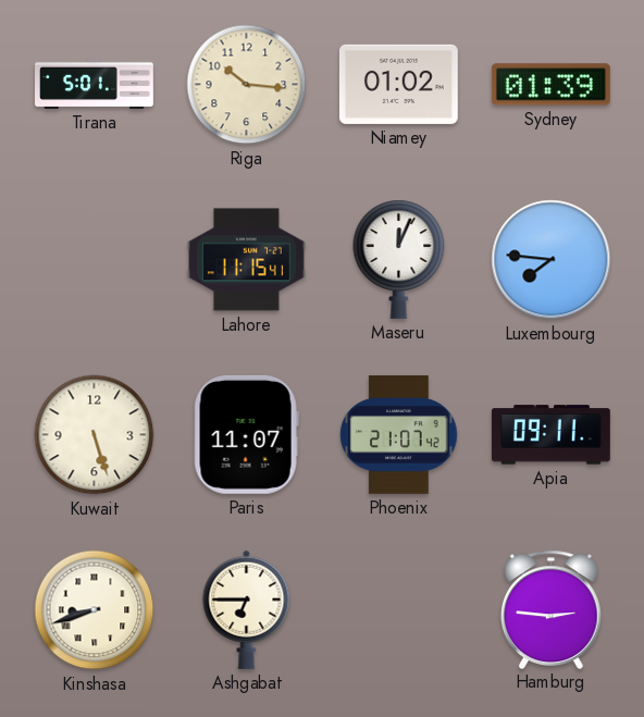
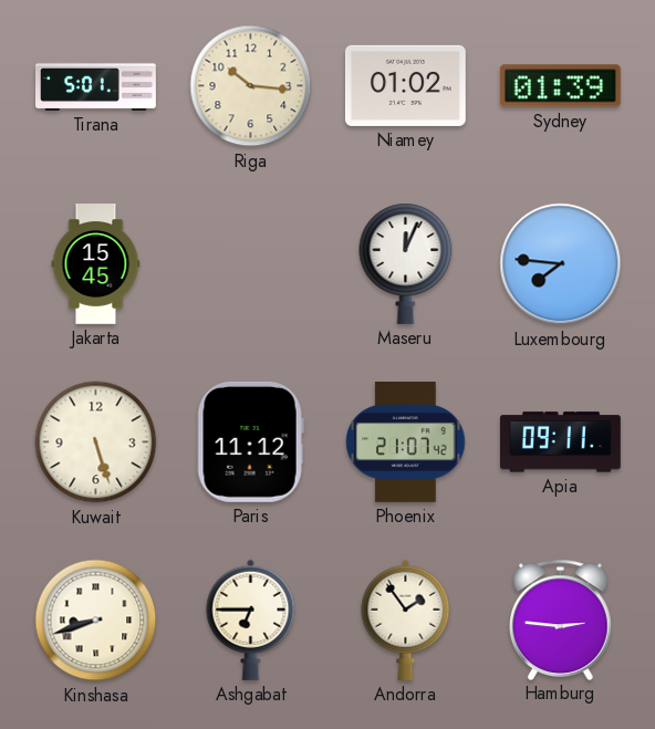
Jakarta: none -> 15:45
Lahore: 11:15 -> none
Paris: 11:07 -> 11:12
Andorra: none -> 1:54
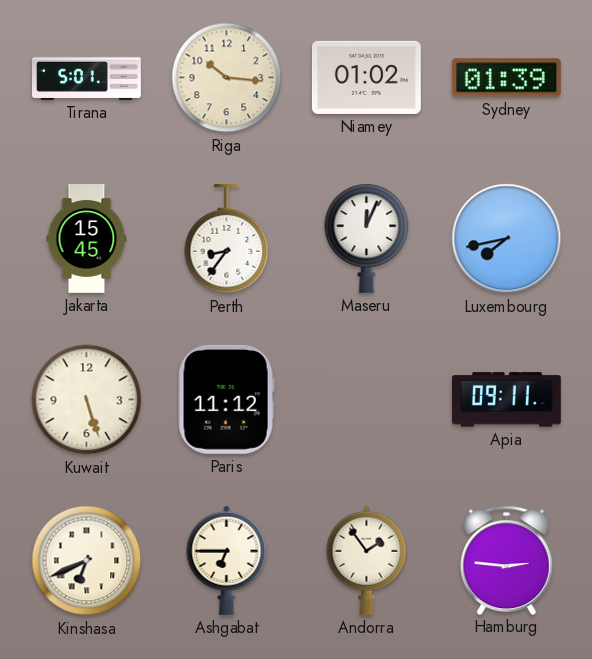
Perth: none -> 8:36
Luxembourg: 7:46 -> 7:43
Phoenix: 21:07 -> none
Kinshasa: 8:42 -> 6:41
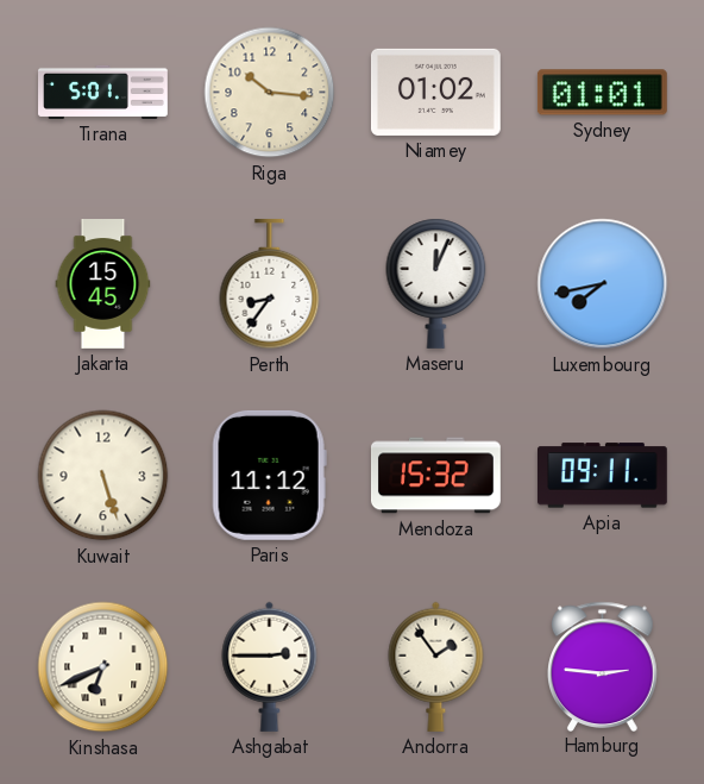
Sydney: 01:39 -> 01:01
Mendoza: none -> 15:32
Ashgabat: 6:45 -> 2:45
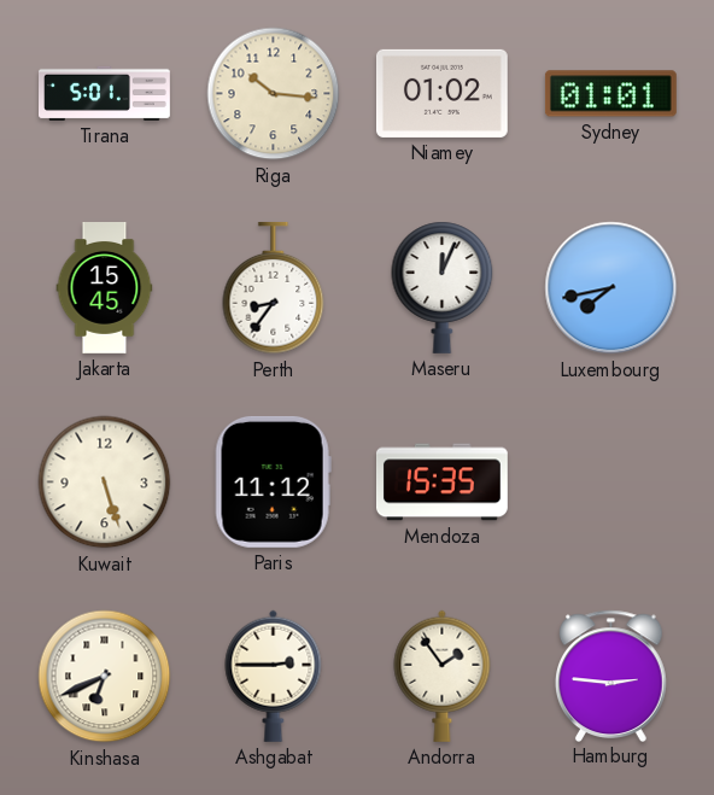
Mendoza: 15:32 -> 15:35
Apia: 09:11 -> none
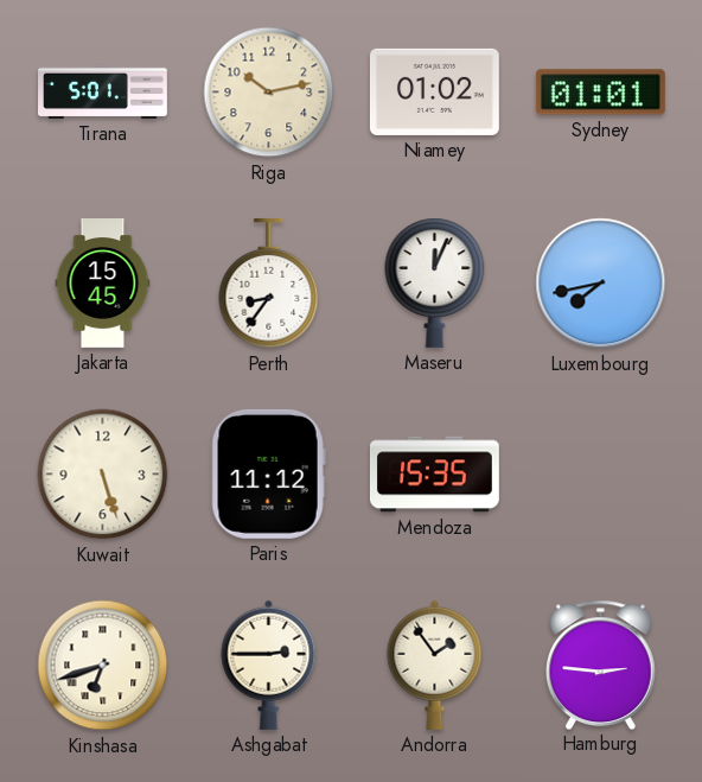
Riga: 10:16 -> 10:13
Kinshasa: 6:41 -> 6:42
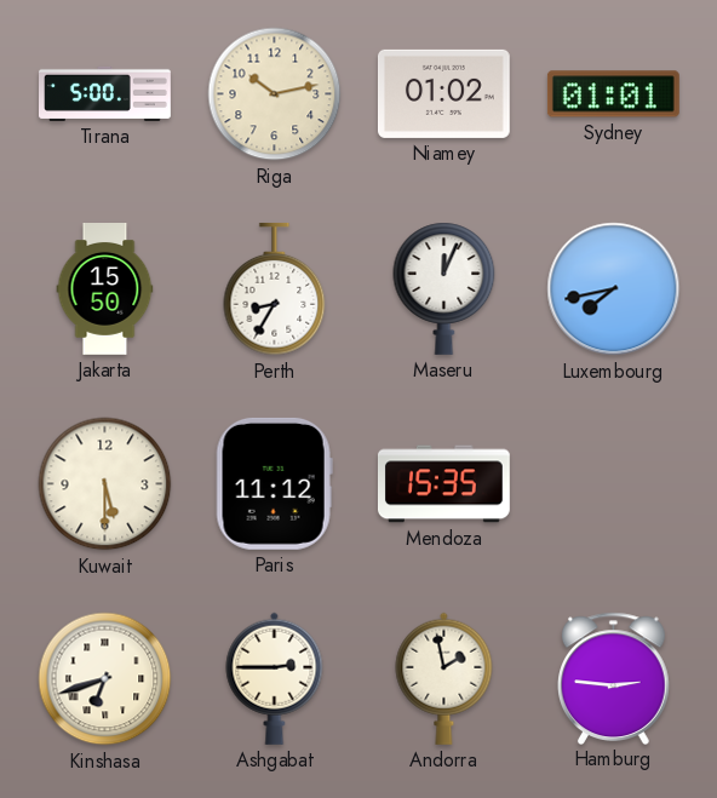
Tirana: 5:01 -> 5:00
Jakarta: 15:45 -> 15:50
Perth: 8:36 -> 8:35
Kuwait: 5:27 -> 5:30
Andorra: 1:54 -> 1:58
